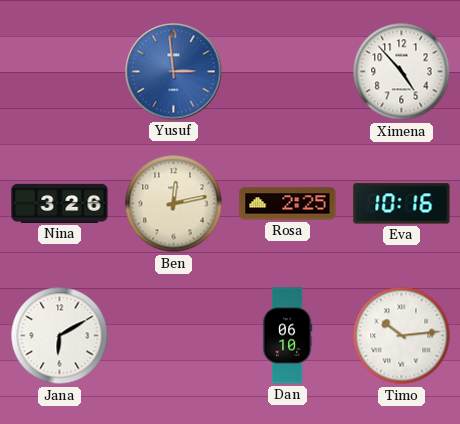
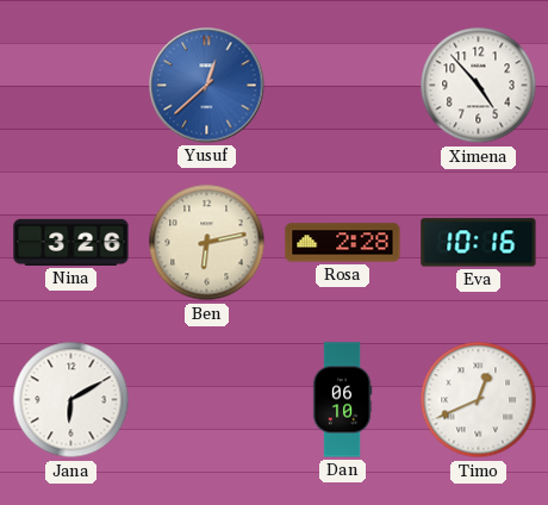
Yusuf: 2:59 -> 12:38
Ben: 12:13 -> 6:13
Rosa: 2:25 -> 2:28
Timo: 10:14 -> 12:41
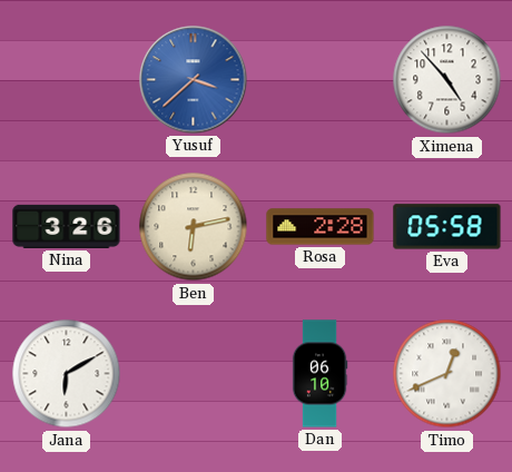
Yusuf: 12:38 -> 3:38
Eva: 10:16 -> 05:58
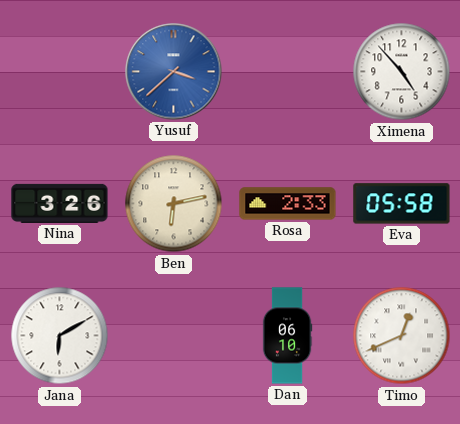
Rosa: 2:28 -> 2:33
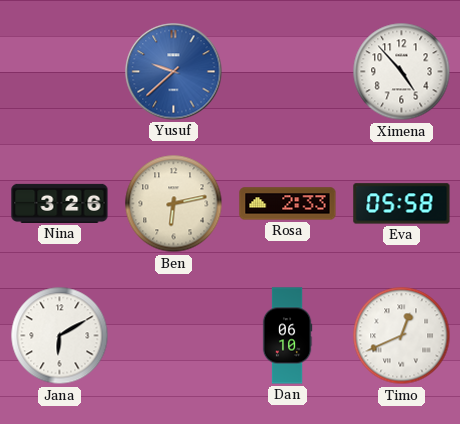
Yusuf: 3:38 -> 9:38
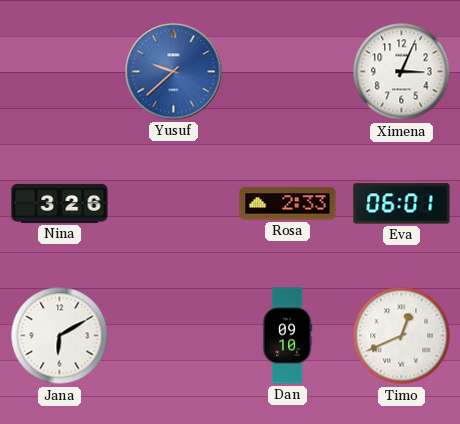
Ximena: 4:53 -> 3:04
Ben: 6:13 -> none
Eva: 05:58 -> 06:01
Dan: 06:10 -> 09:10
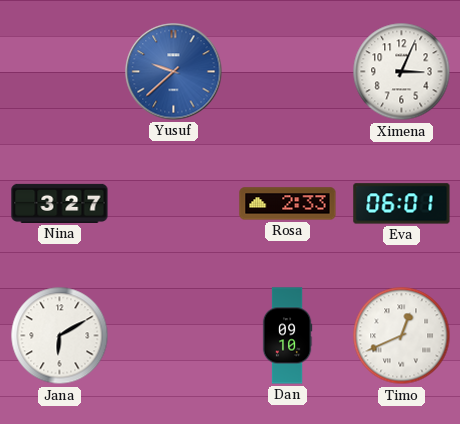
Nina: 3:26 -> 3:27
